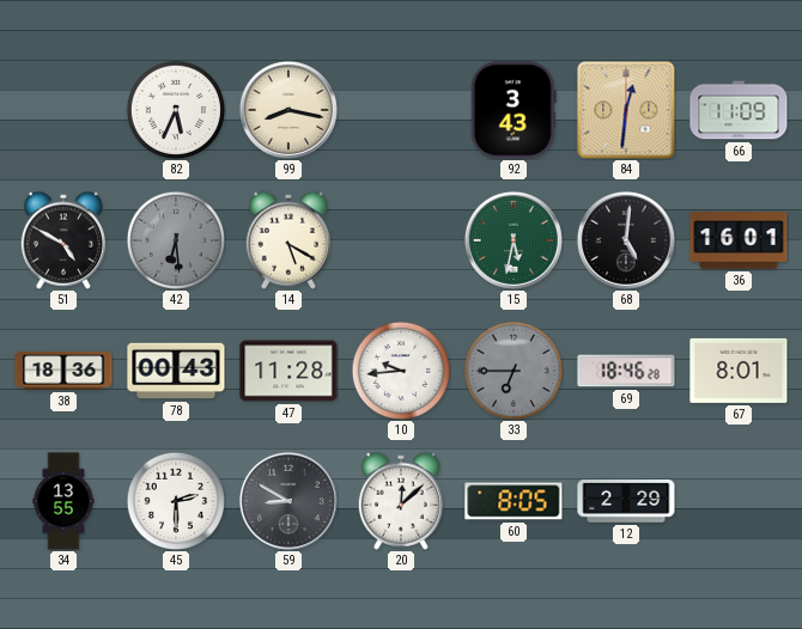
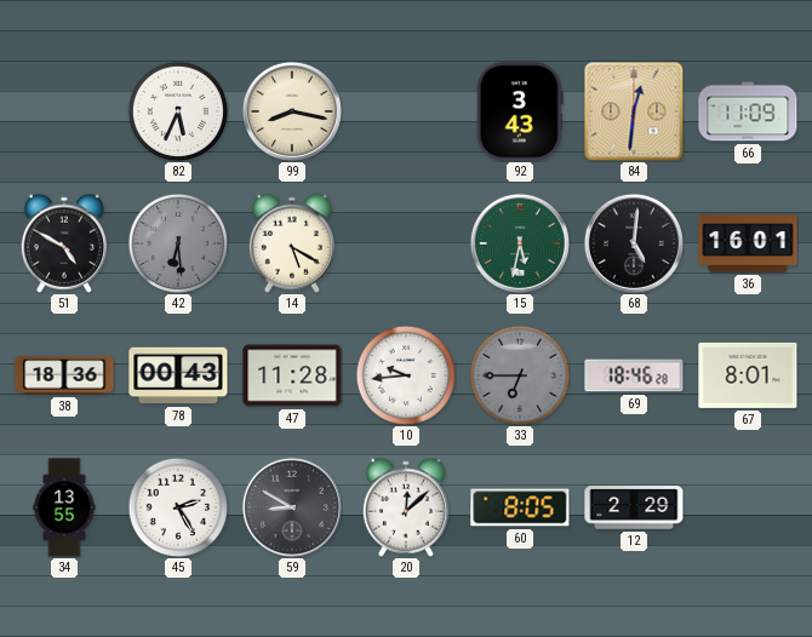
45: 2:30 -> 2:25
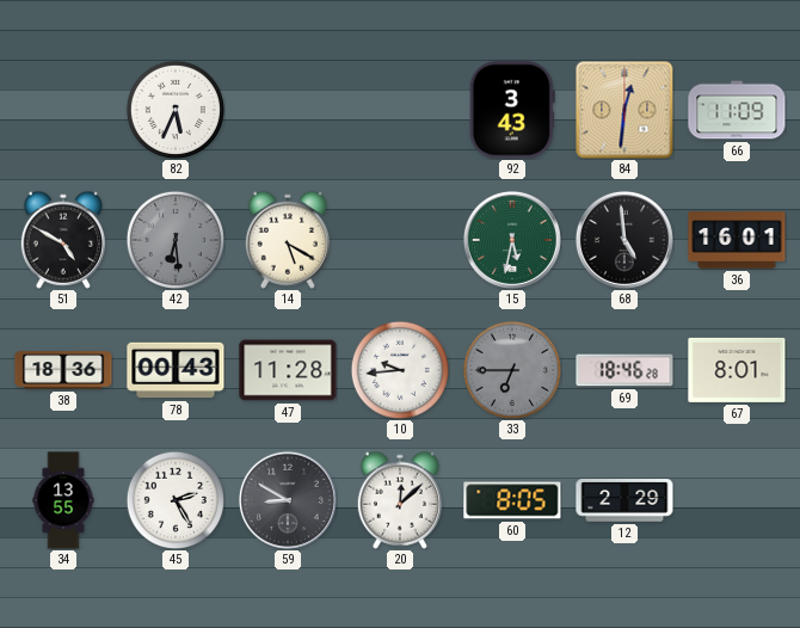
99: 8:17 -> none
68: 5:01 -> 4:59
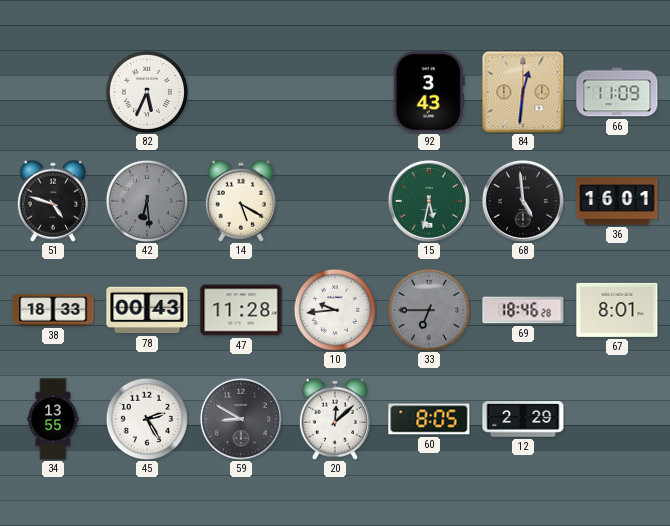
51: 4:50 -> 4:48
38: 18:36 -> 18:33
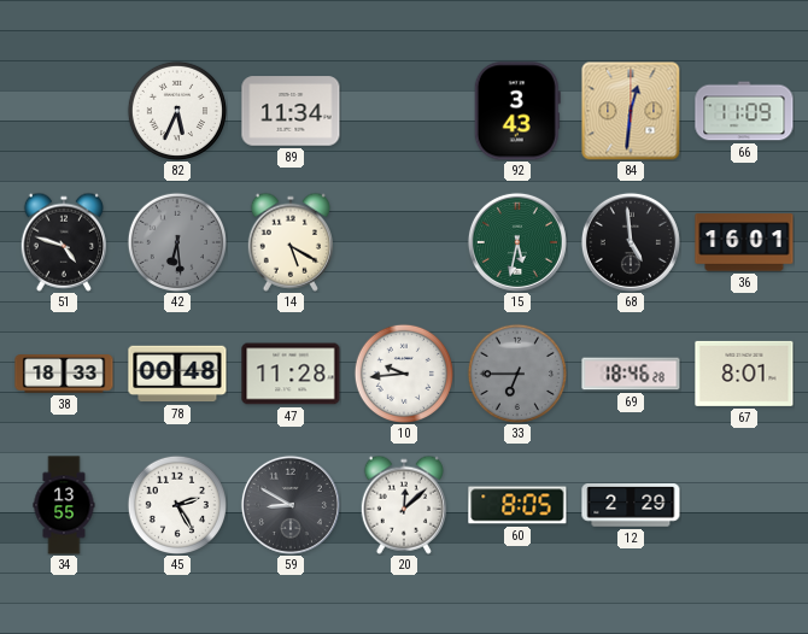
89: none -> 11:34
78: 00:43 -> 00:48
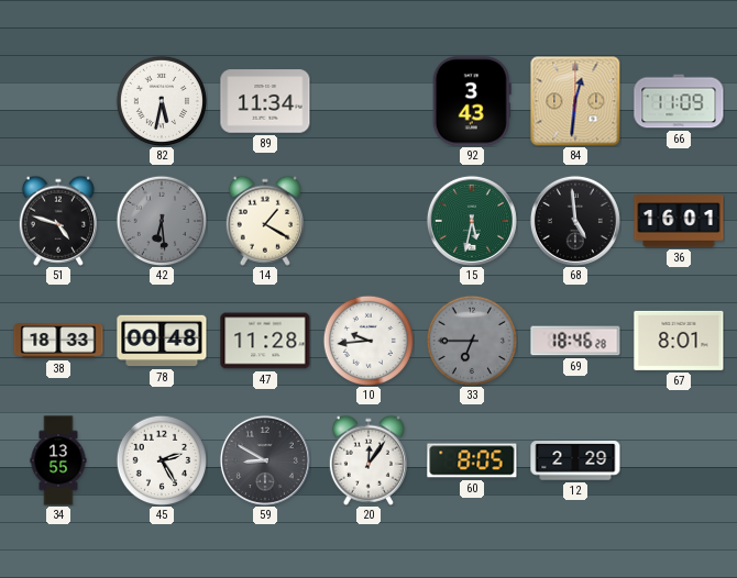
82: 5:34 -> 5:32
14: 5:20 -> 1:20
20: 12:08 -> 12:06
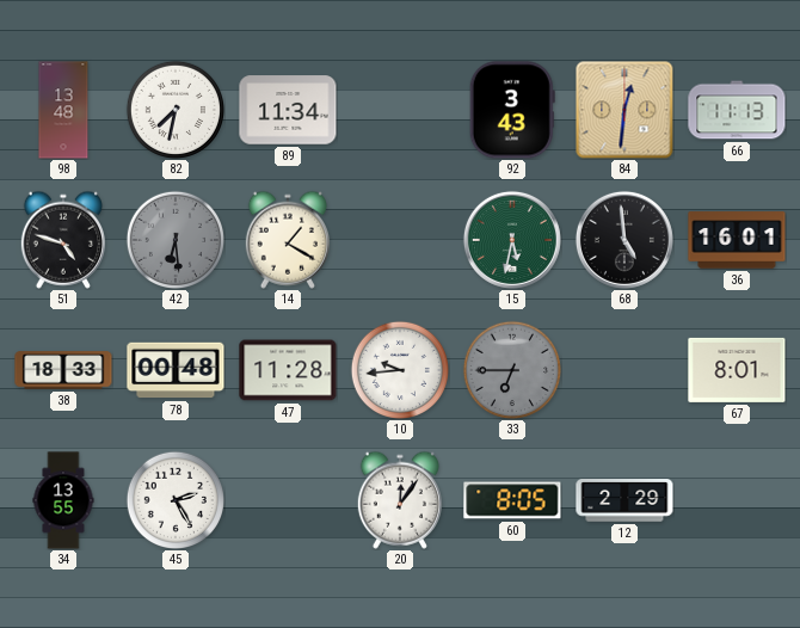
98: none -> 13:48
82: 5:32 -> 7:32
66: 11:09 -> 11:13
69: 18:46 -> none
59: 8:50 -> none
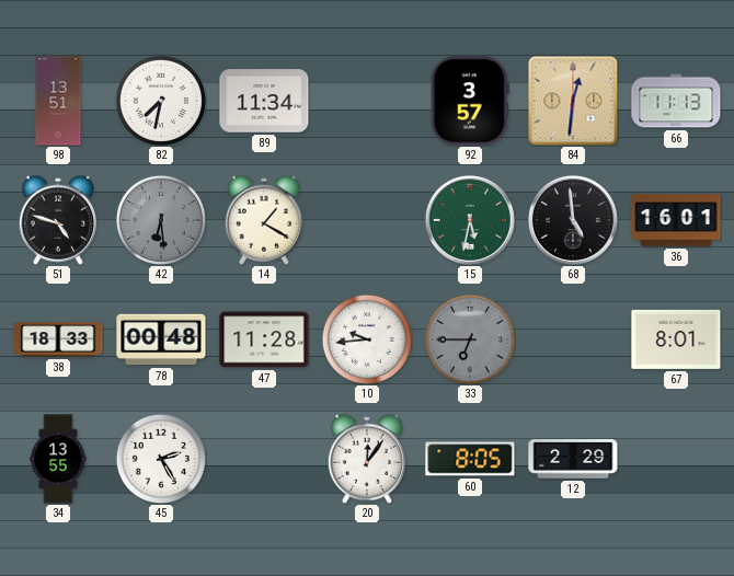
98: 13:48 -> 13:51
92: 3:43 -> 3:57
